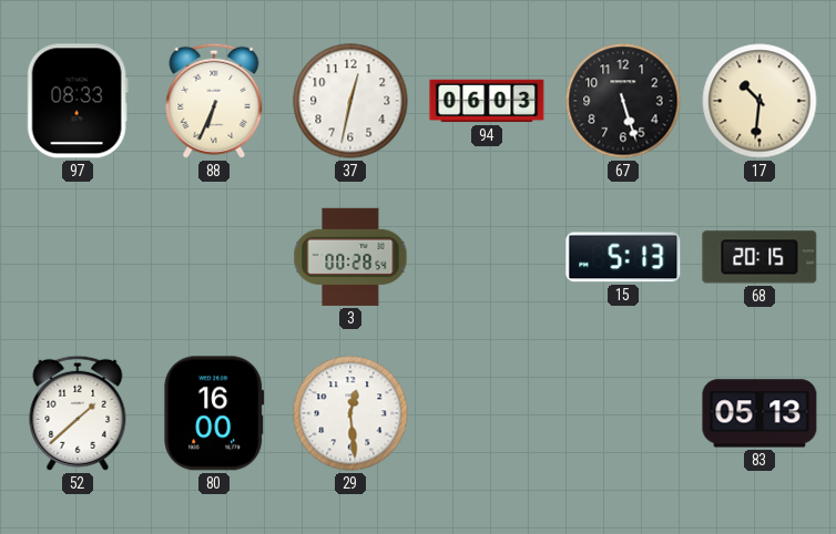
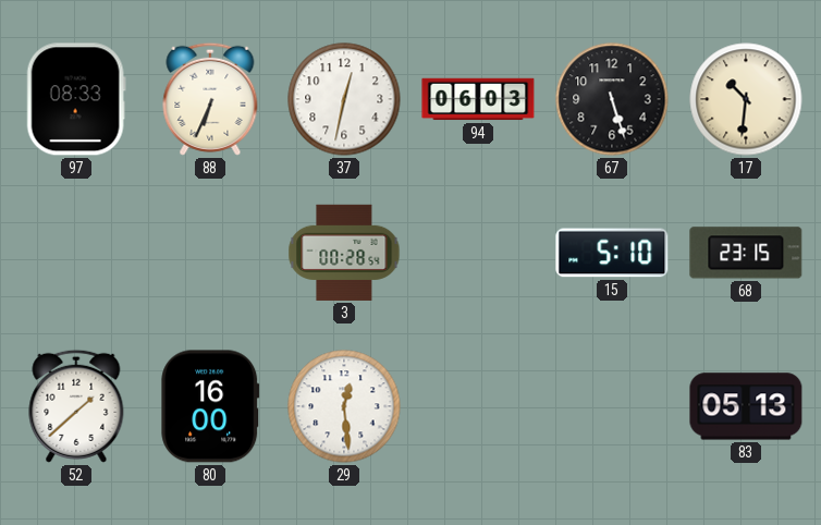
15: 5:13 -> 5:10
68: 20:15 -> 23:15
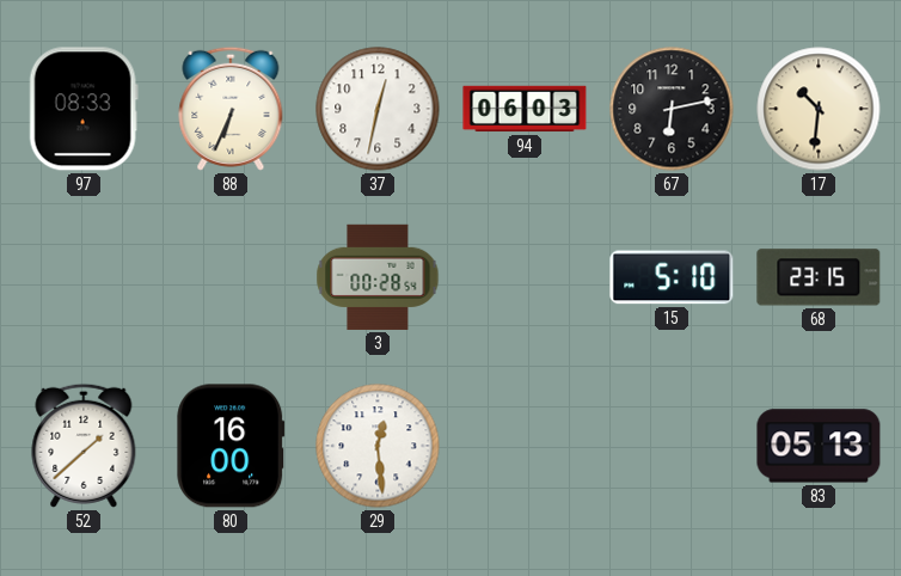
67: 5:27 -> 6:13
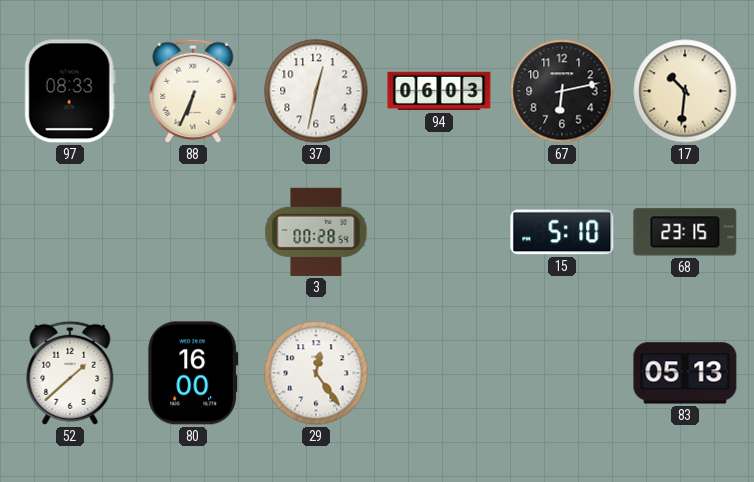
29: 12:29 -> 12:24
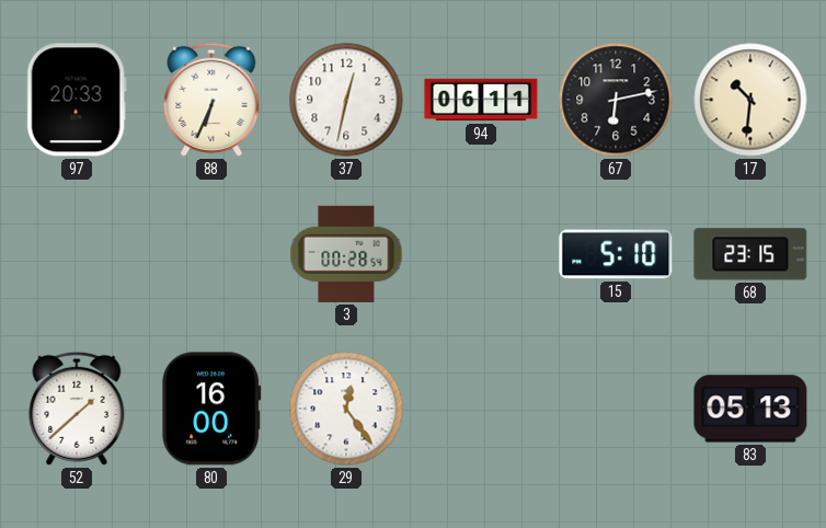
97: 08:33 -> 20:33
94: 06:03 -> 06:11
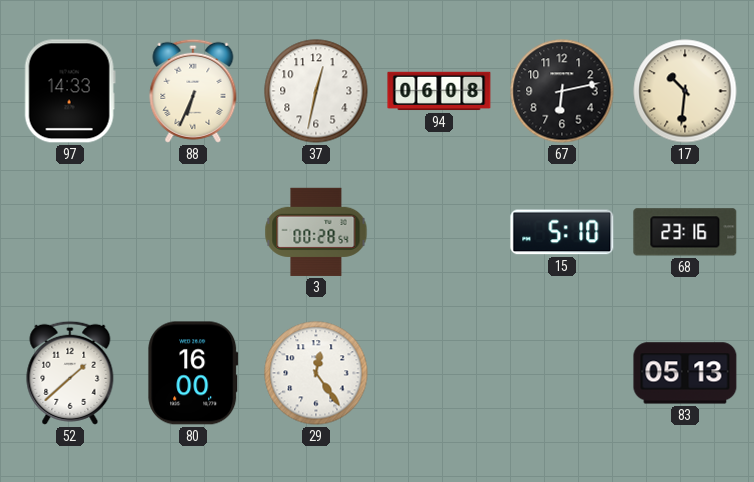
97: 20:33 -> 14:33
94: 06:11 -> 06:08
68: 23:15 -> 23:16
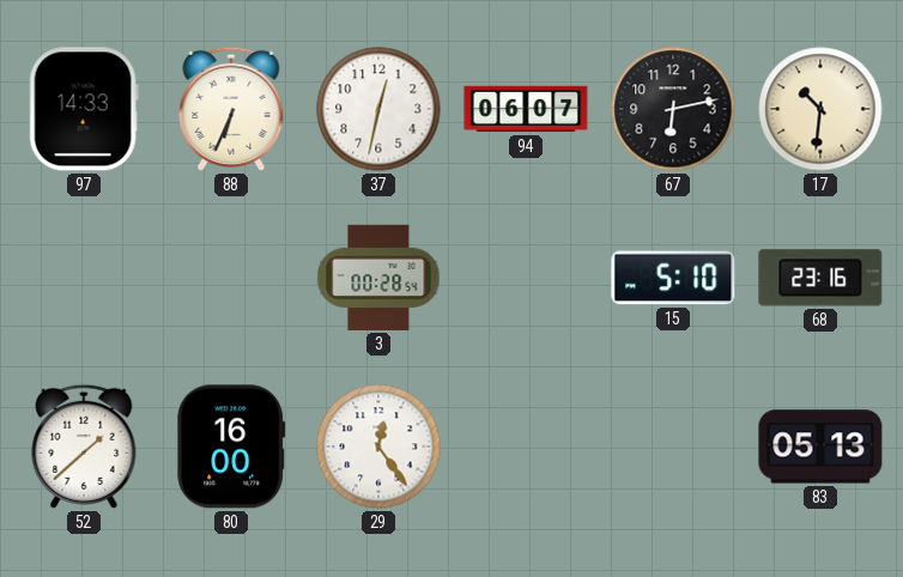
94: 06:08 -> 06:07
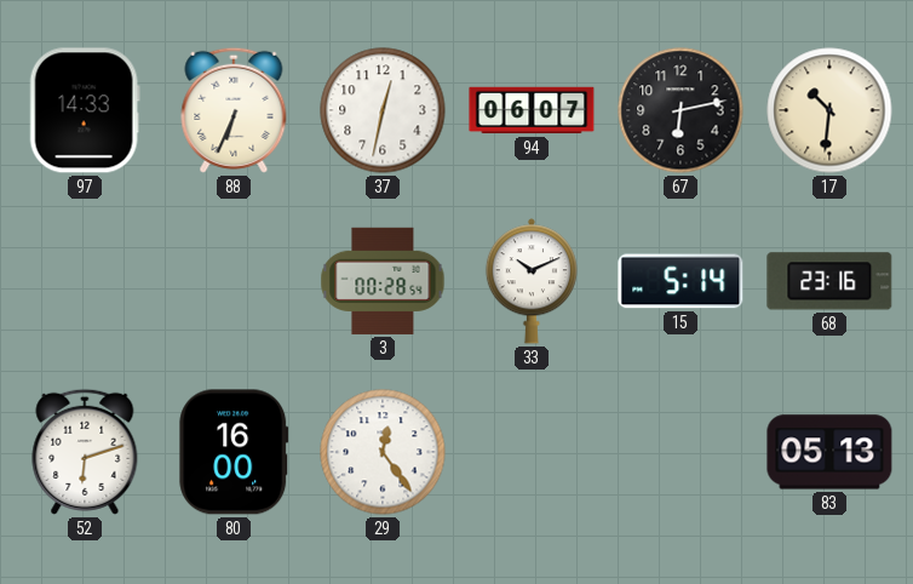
33: none -> 10:11
15: 5:10 -> 5:14
52: 1:38 -> 6:12
